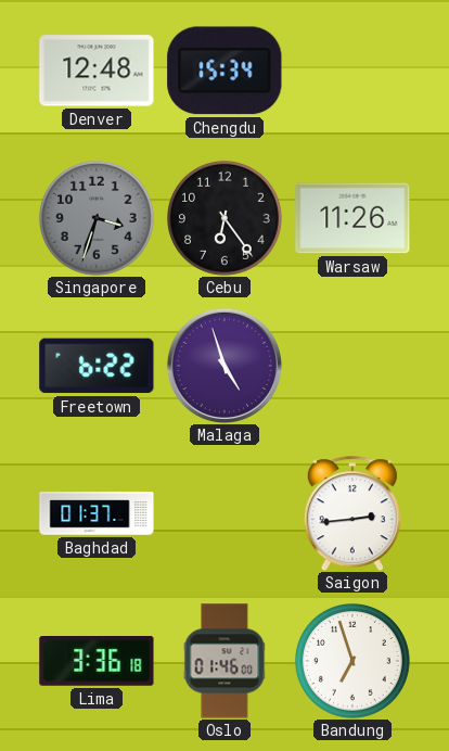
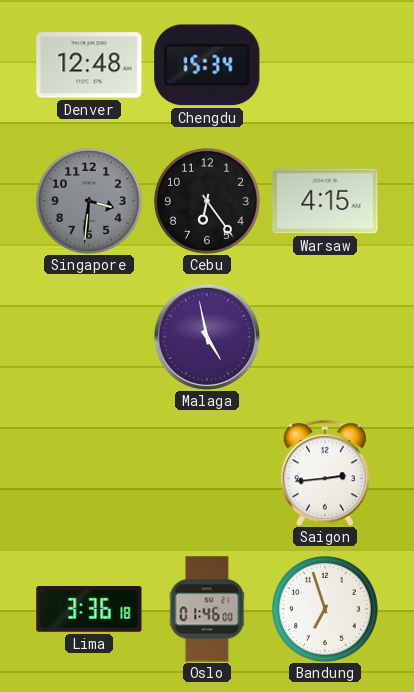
Singapore: 3:33 -> 3:31
Warsaw: 11:26 -> 4:15
Freetown: 6:22 -> none
Malaga: 4:57 -> 4:58
Baghdad: 01:37 -> none
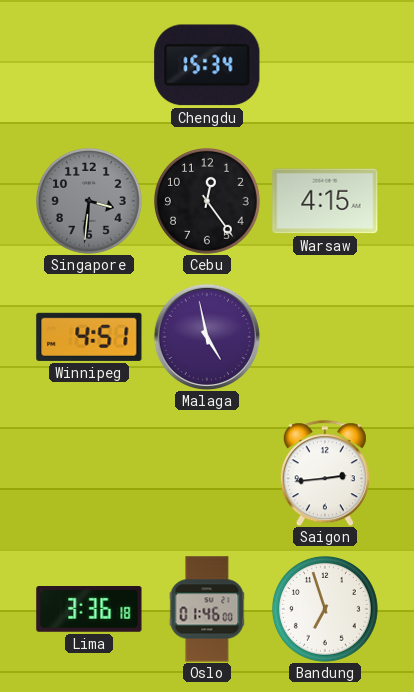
Denver: 12:48 -> none
Cebu: 6:24 -> 12:24
Winnipeg: none -> 4:51
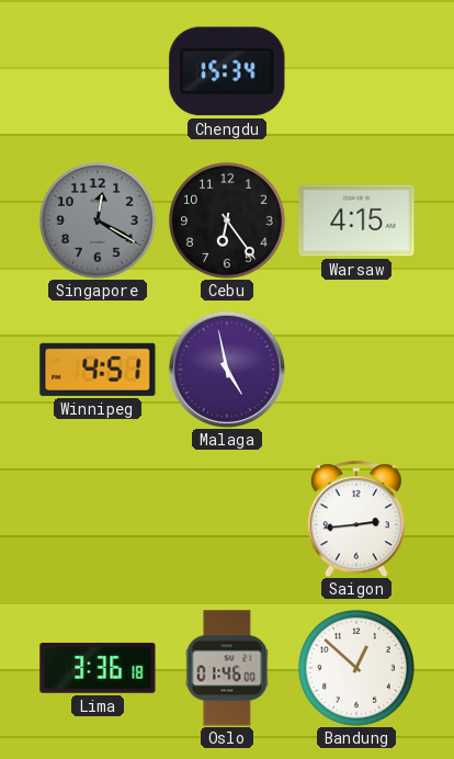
Singapore: 3:31 -> 12:20
Cebu: 12:24 -> 6:24
Bandung: 6:57 -> 12:52
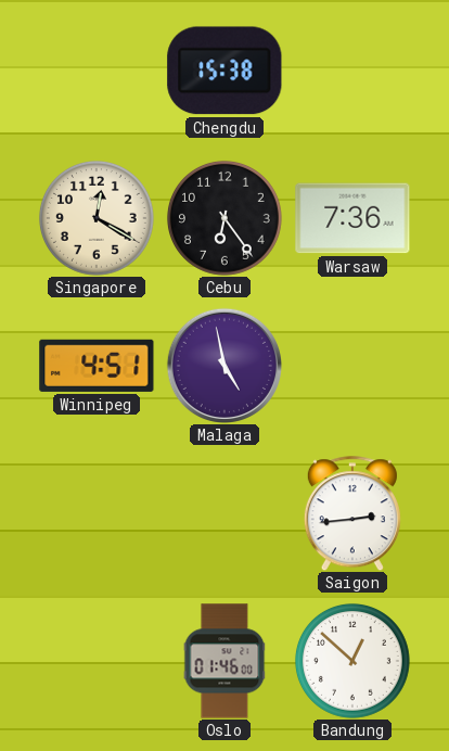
Chengdu: 15:34 -> 15:38
Singapore dial: grey -> cream
Warsaw: 4:15 -> 7:36
Lima: 3:36 -> none
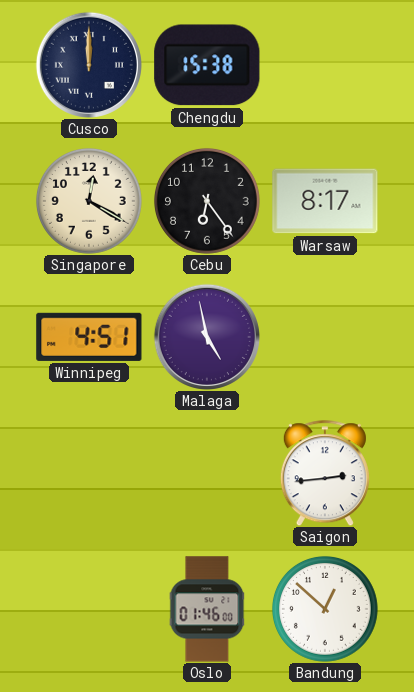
Cusco: none -> 12:00
Warsaw: 7:36 -> 8:17
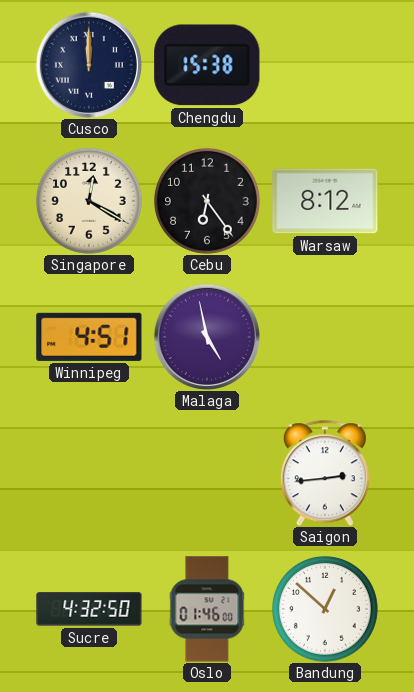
Warsaw: 8:17 -> 8:12
Sucre: none -> 4:32
